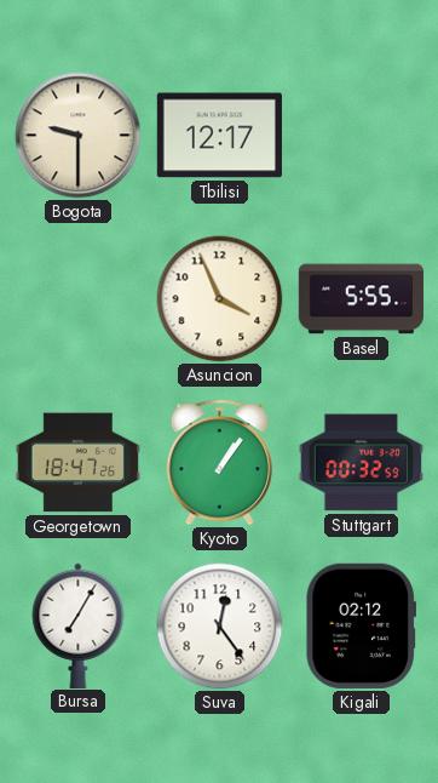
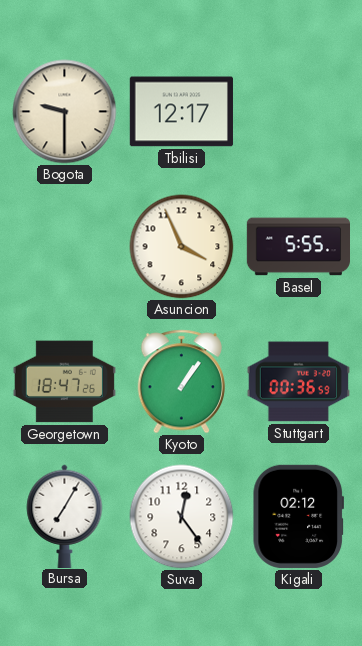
Stuttgart: 00:32 -> 00:36
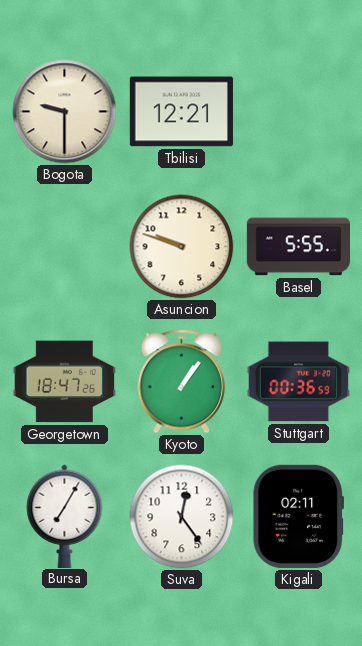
Tbilisi: 12:17 -> 12:21
Asuncion: 3:56 -> 9:48
Kigali: 02:12 -> 02:11
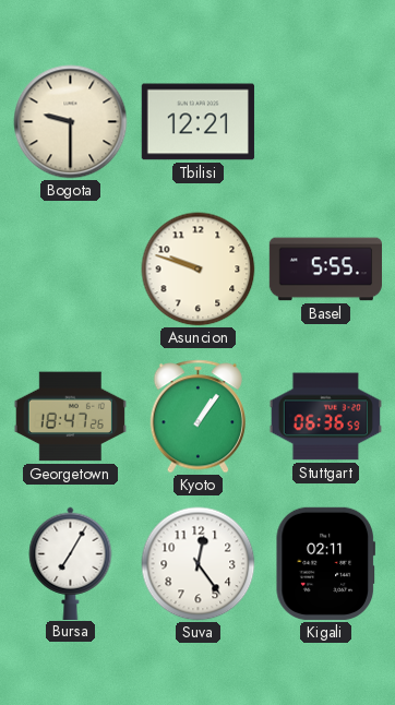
Stuttgart: 00:36 -> 06:36
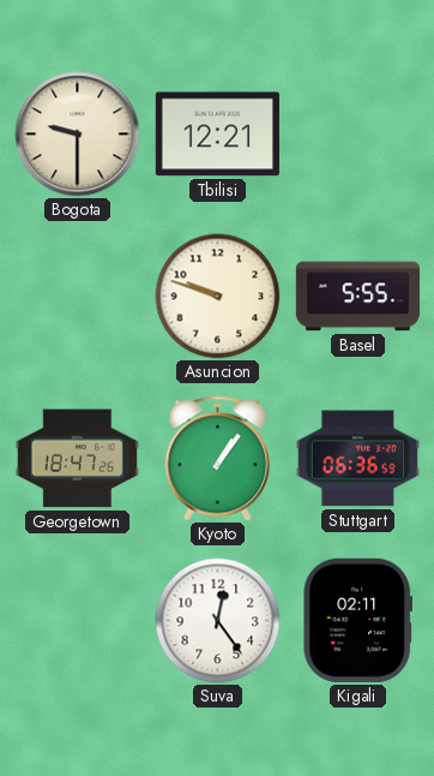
Bursa: 7:05 -> none
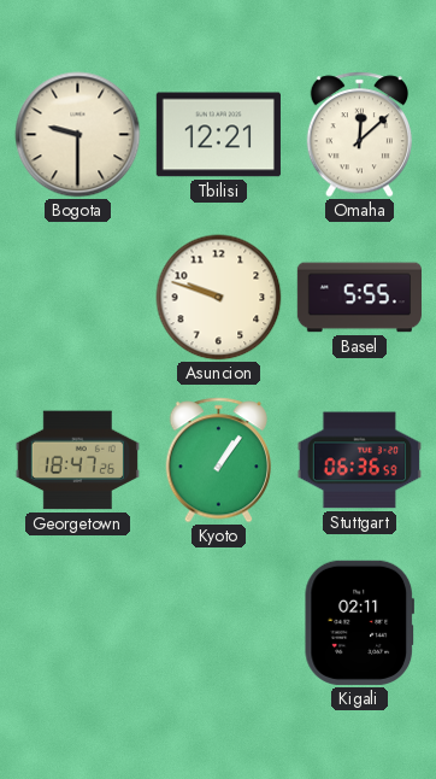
Omaha: none -> 12:08
Suva: 12:24 -> none
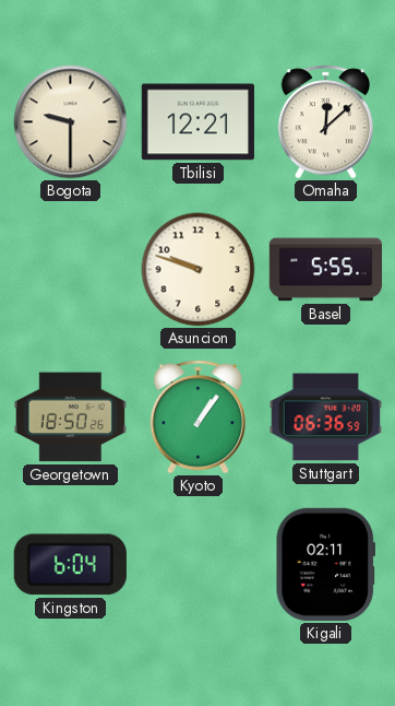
Georgetown: 18:47 -> 18:50
Kingston: none -> 6:04
